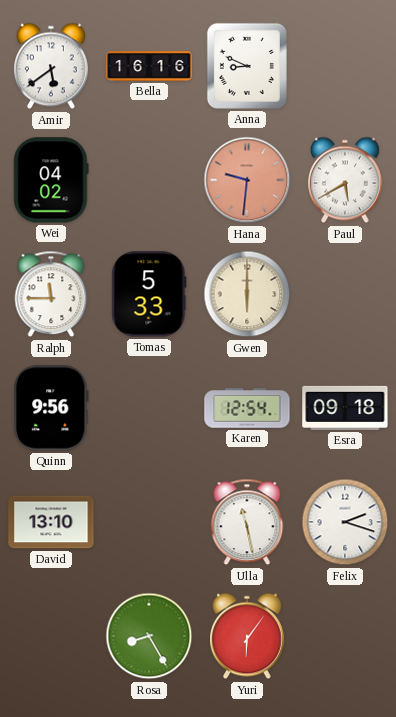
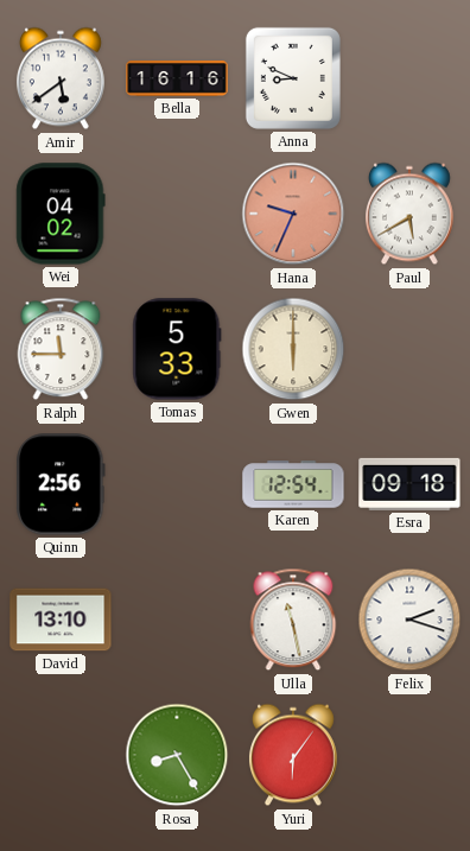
Hana: 9:31 -> 9:34
Quinn: 9:56 -> 2:56
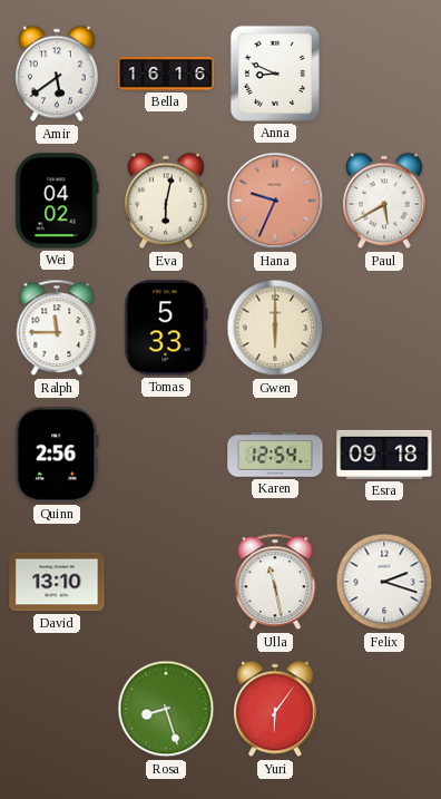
Eva: none -> 6:02
Rosa: 8:25 -> 8:27
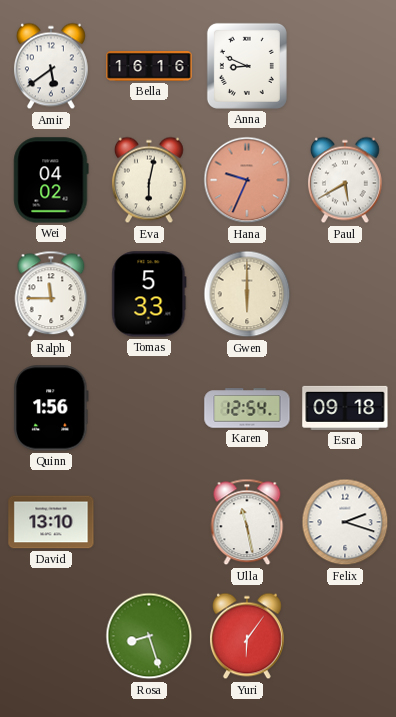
Quinn: 2:56 -> 1:56
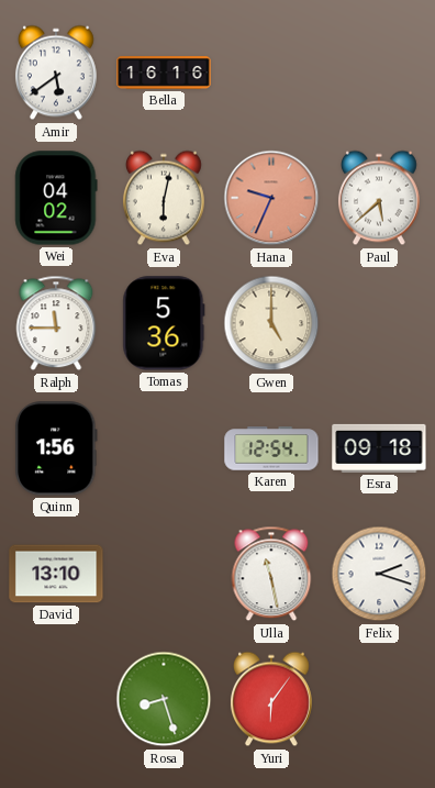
Anna: 8:49 -> none
Paul: 5:40 -> 5:38
Tomas: 5:33 -> 5:36
Gwen: 6:00 -> 5:00
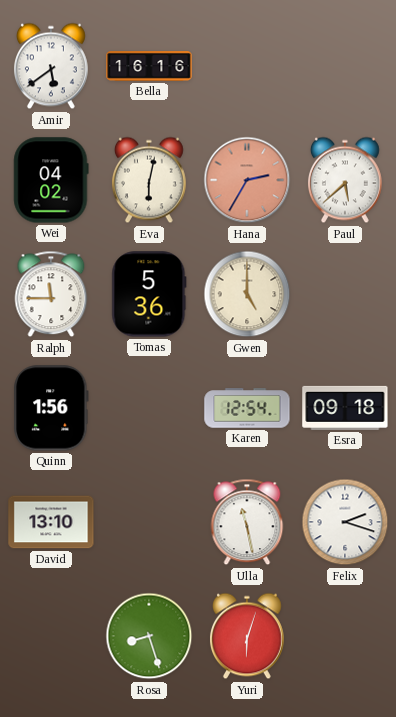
Hana: 9:34 -> 2:35
Yuri: 6:06 -> 6:03
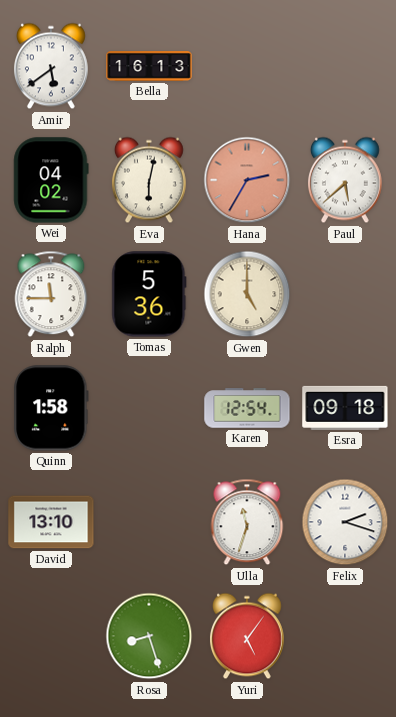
Bella: 16:16 -> 16:13
Quinn: 1:56 -> 1:58
Ulla: 11:28 -> 11:33
Yuri: 6:03 -> 5:06
